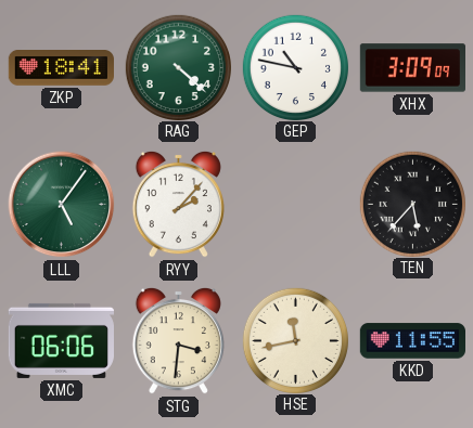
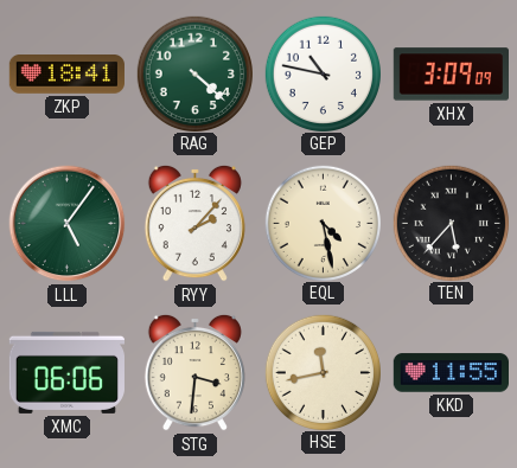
EQL: none -> 4:28
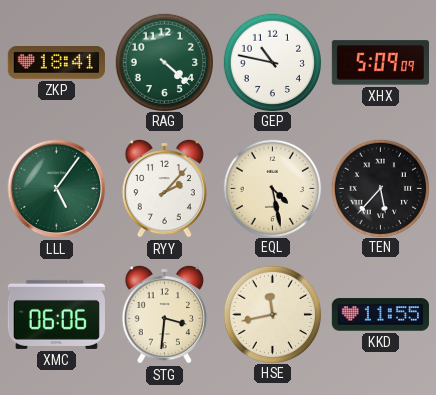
XHX: 3:09 -> 5:09
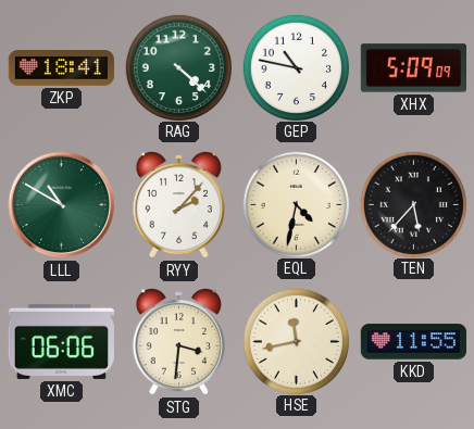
LLL: 5:06 -> 10:50
EQL: 4:28 -> 4:32
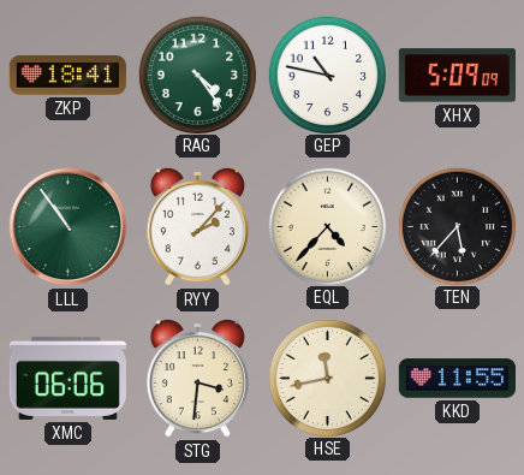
RAG: 4:22 -> 4:24
LLL: 10:50 -> 10:54
EQL: 4:32 -> 4:37
